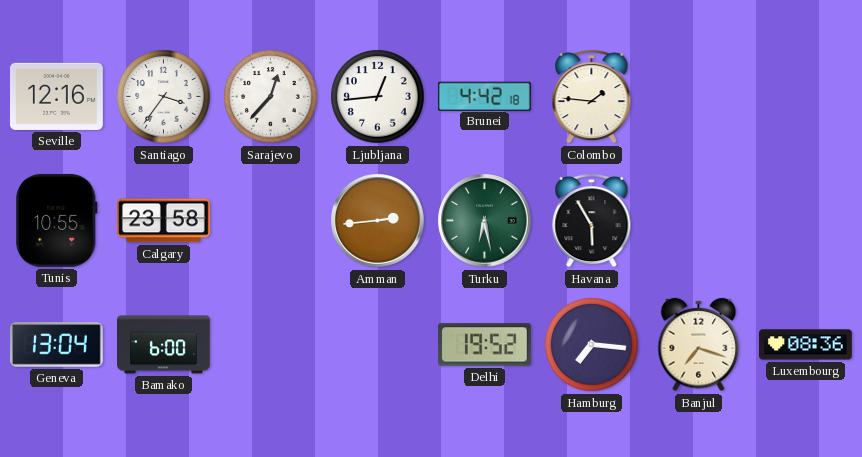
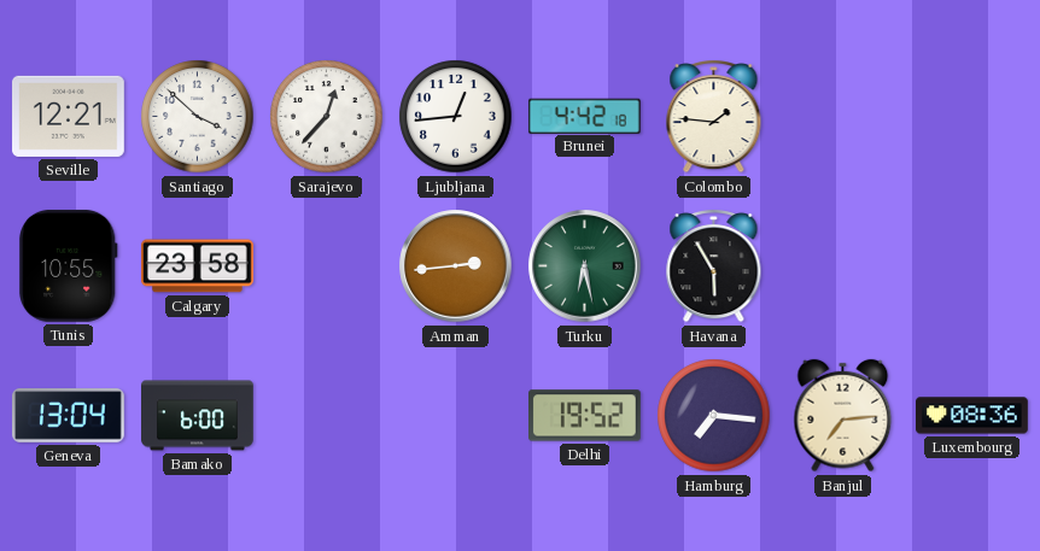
Seville: 12:16 -> 12:21
Santiago: 3:36 -> 3:52
Banjul: 7:18 -> 7:14
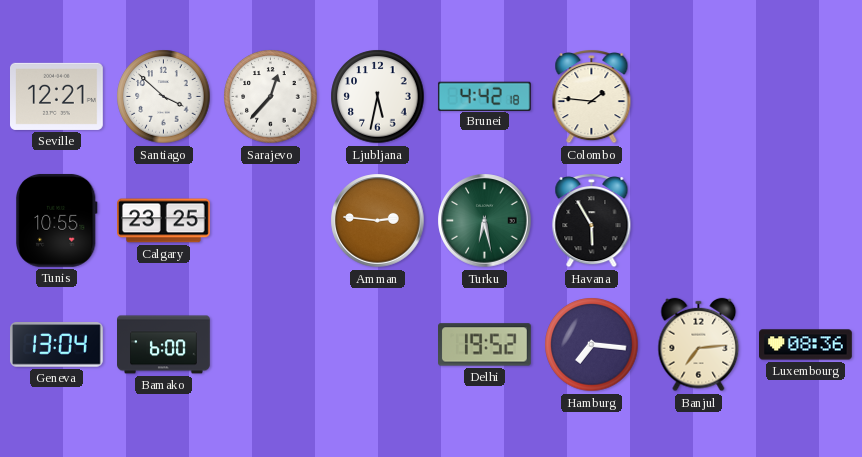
Ljubljana: 12:44 -> 5:32
Calgary: 23:58 -> 23:25
Amman: 2:44 -> 2:46
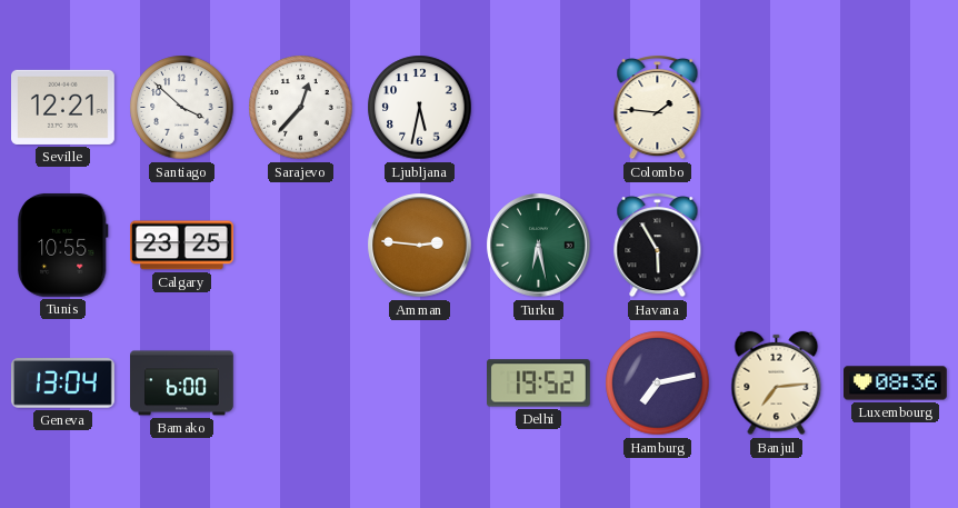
Brunei: 4:42 -> none
Hamburg: 7:16 -> 7:13
